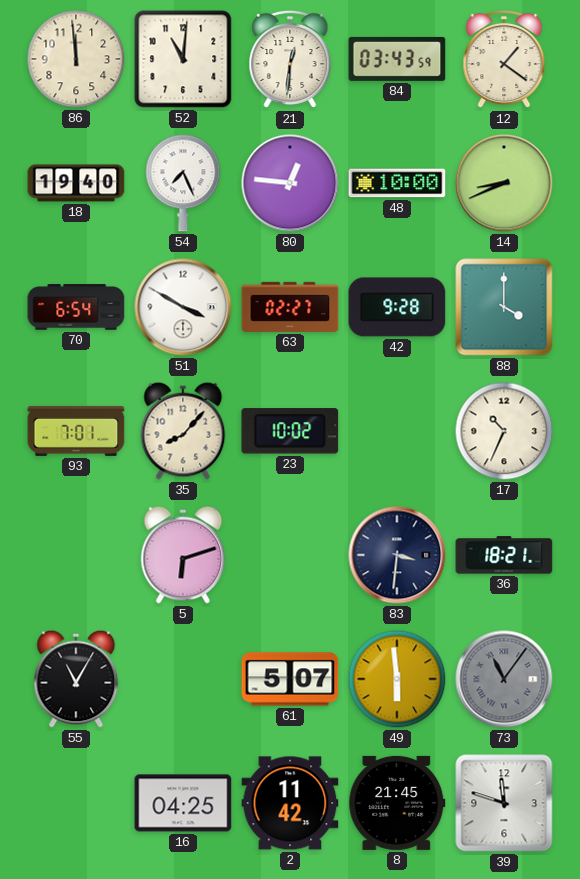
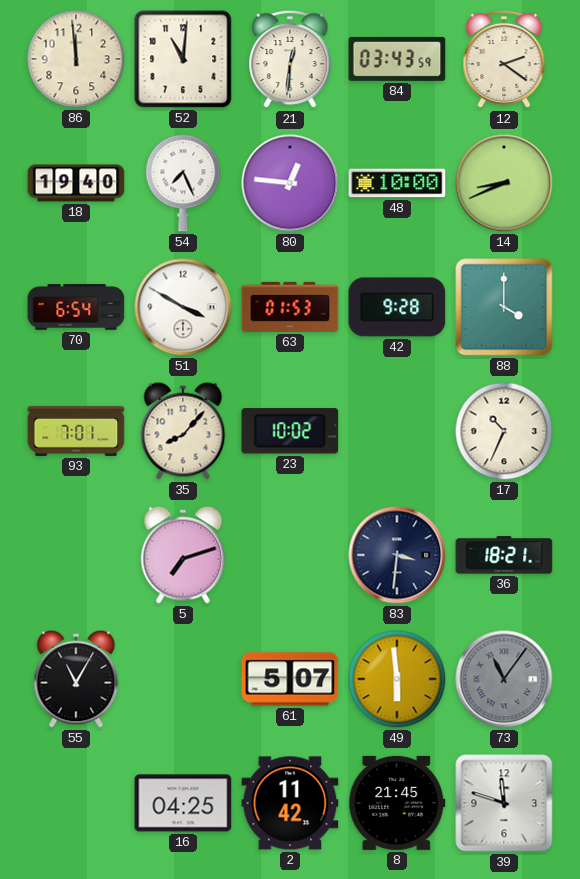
12: 1:21 -> 2:21
63: 02:27 -> 01:53
5: 6:12 -> 7:12
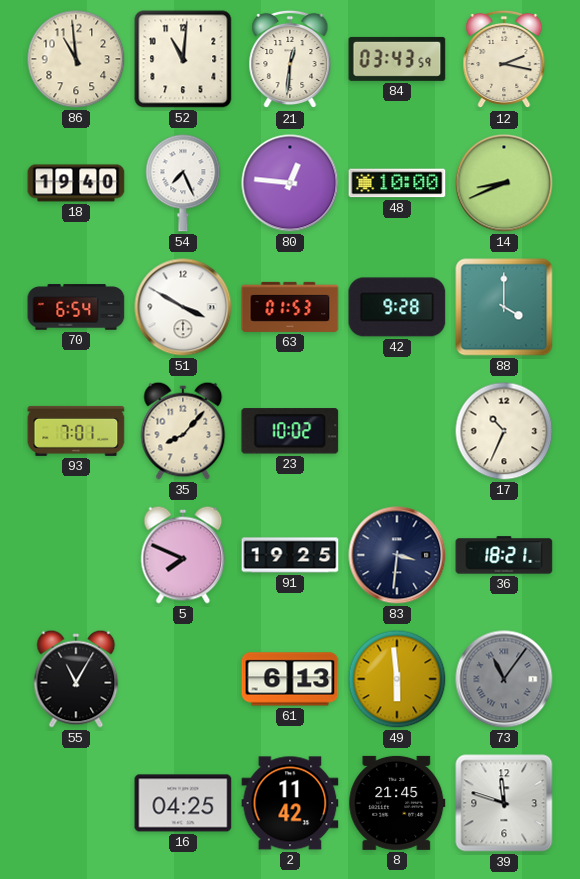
86: 11:59 -> 10:59
12: 2:21 -> 2:17
5: 7:12 -> 7:49
91: none -> 19:25
61: 5:07 -> 6:13
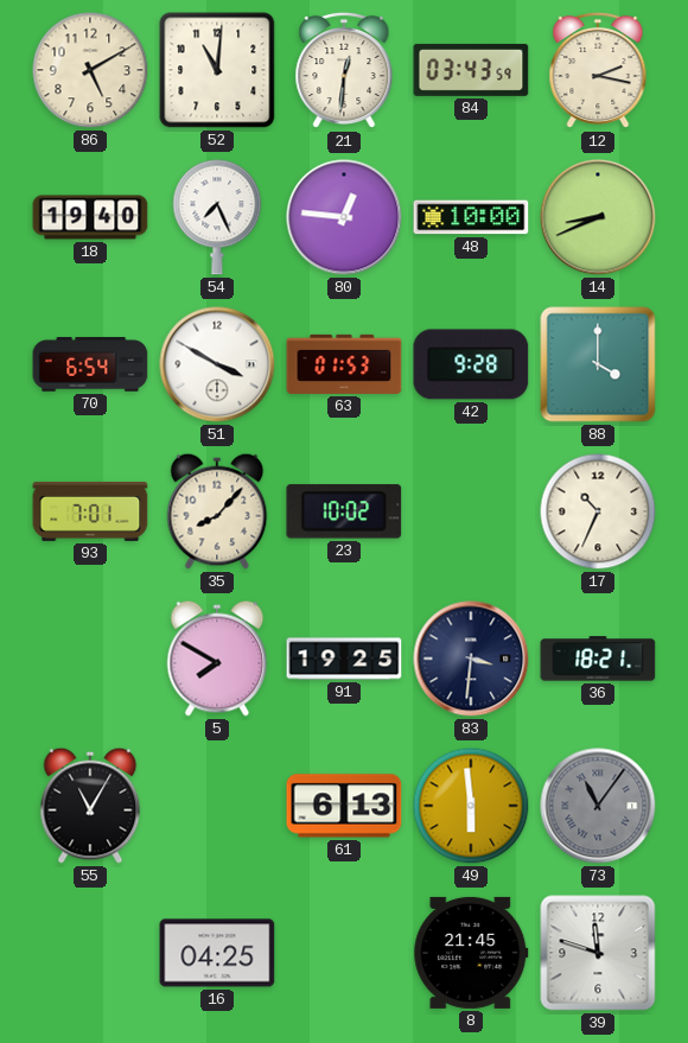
86: 10:59 -> 5:10
5: 7:49 -> 7:50
2: 11:42 -> none
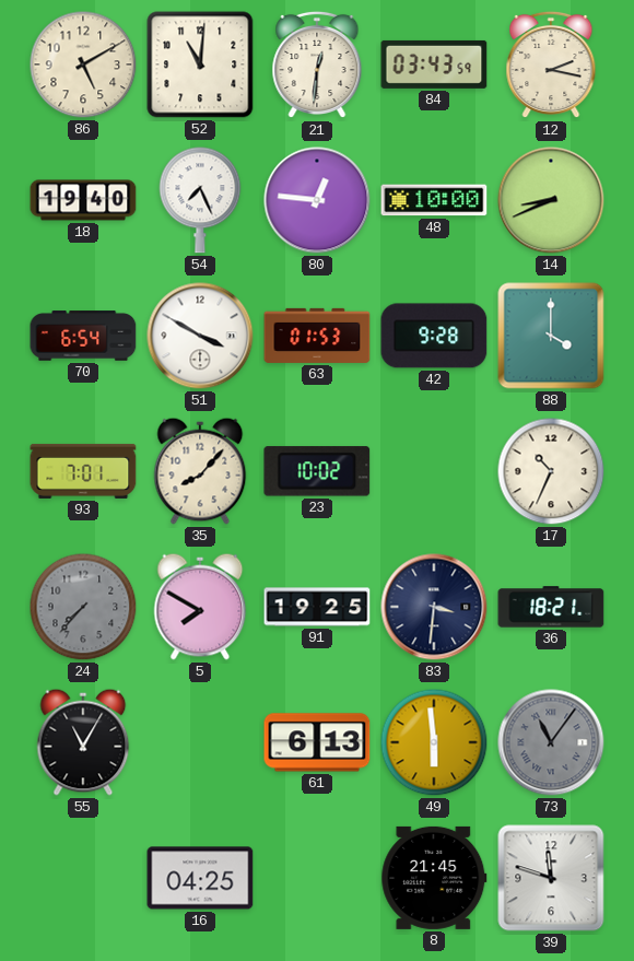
24: none -> 7:37
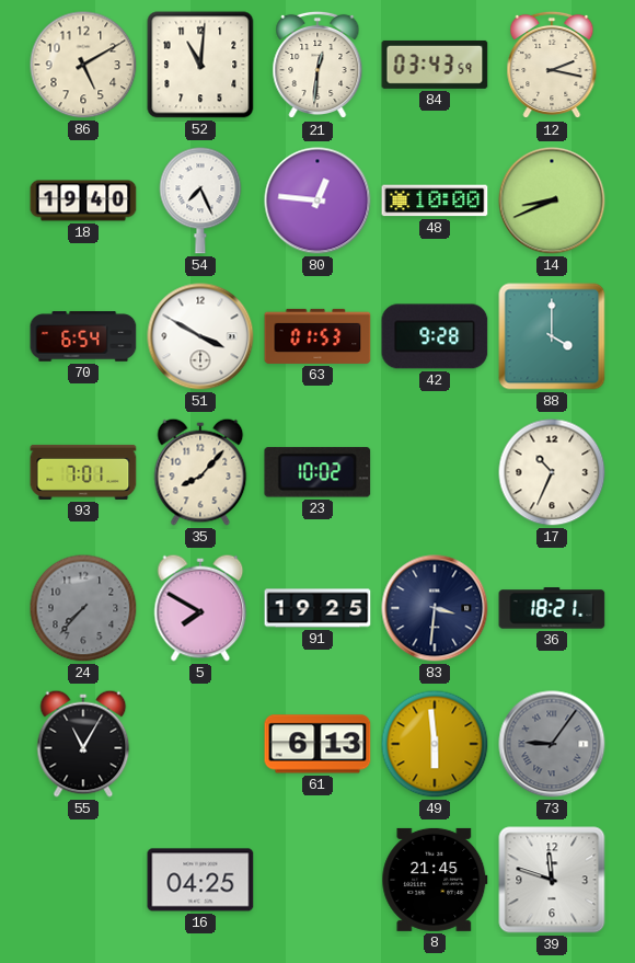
73: 11:06 -> 9:06
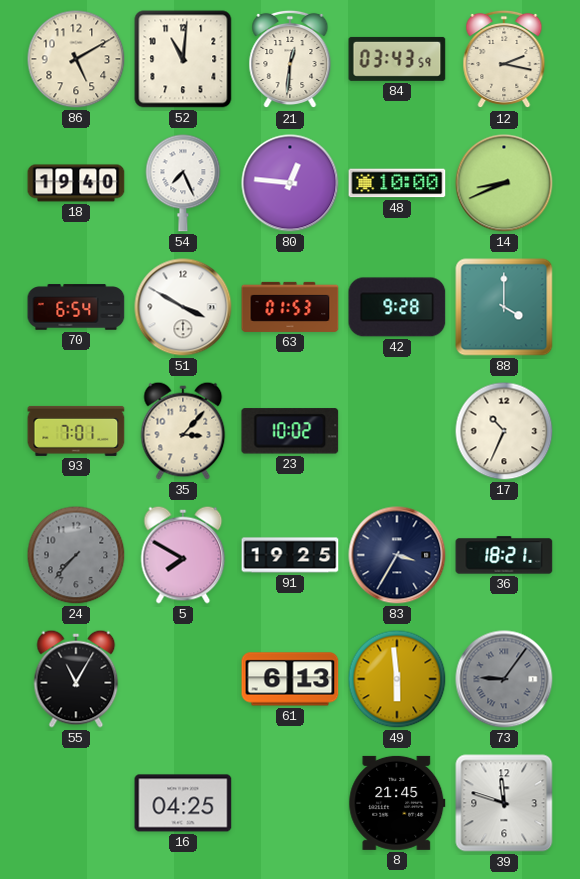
35: 8:07 -> 3:07
83: 3:31 -> 3:35
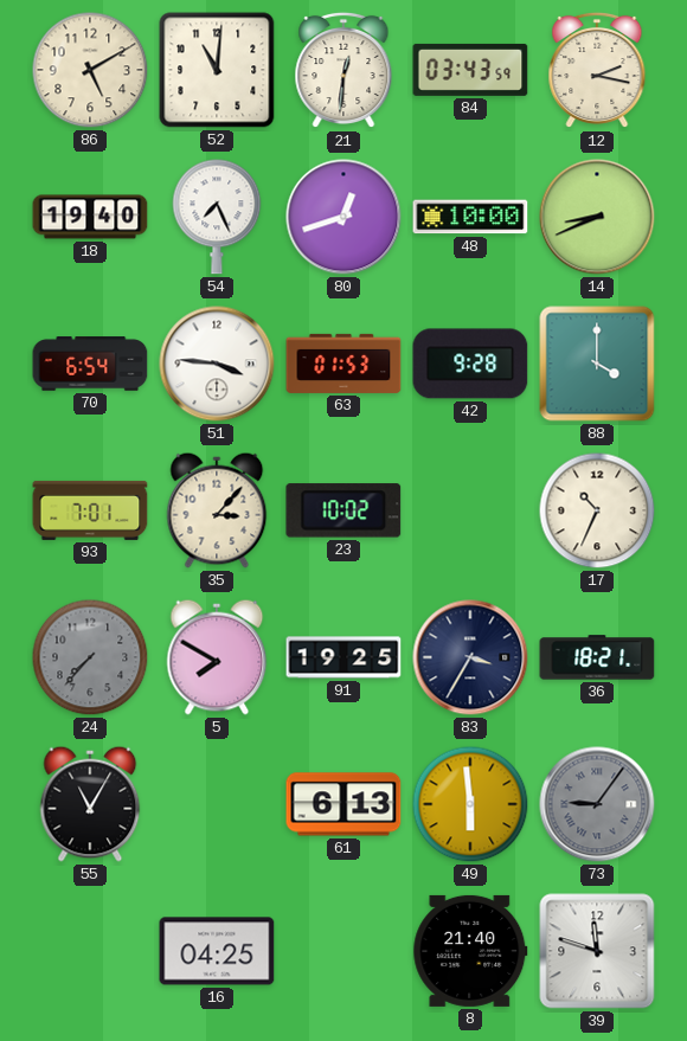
80: 12:46 -> 12:42
51: 3:50 -> 3:46
8: 21:45 -> 21:40
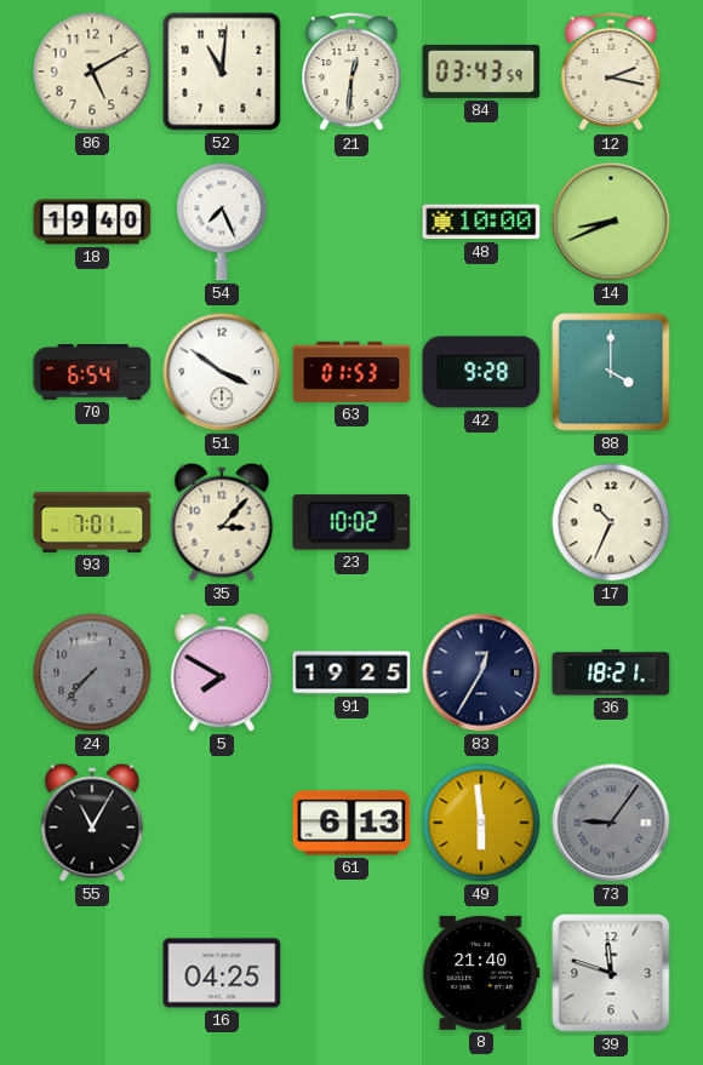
80: 12:42 -> none
51: 3:46 -> 3:51
83: 3:35 -> 12:35
